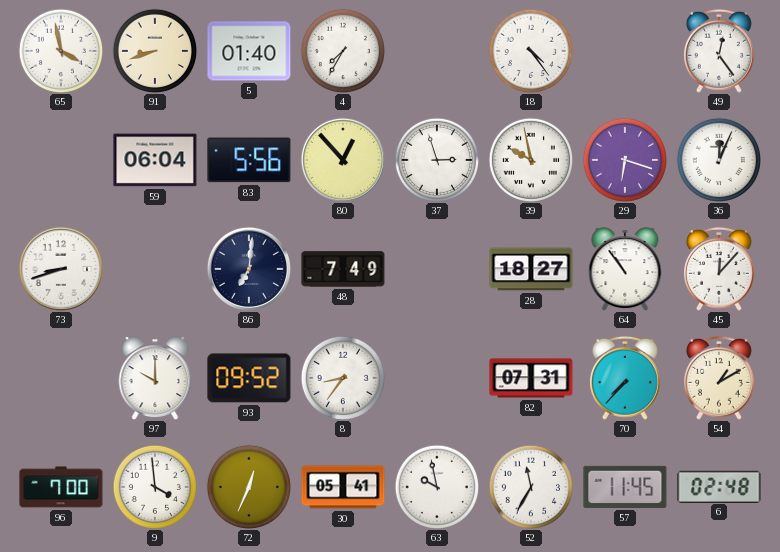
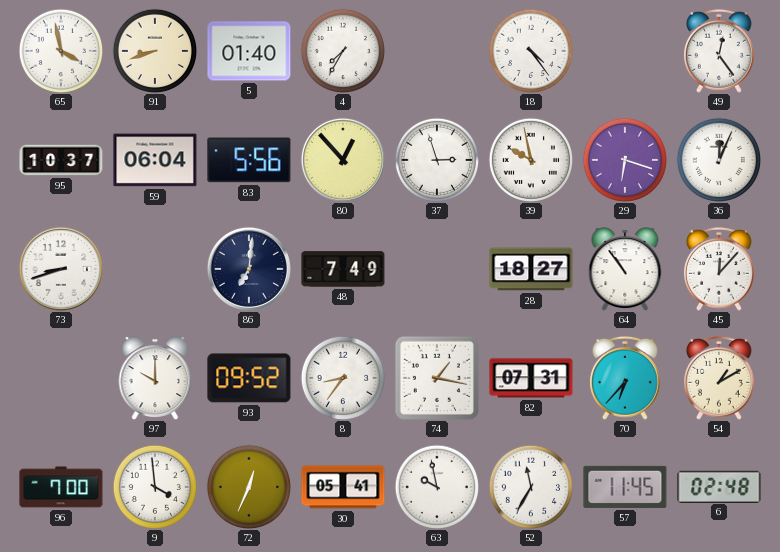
95: none -> 10:37
74: none -> 1:17
70: 7:37 -> 6:37
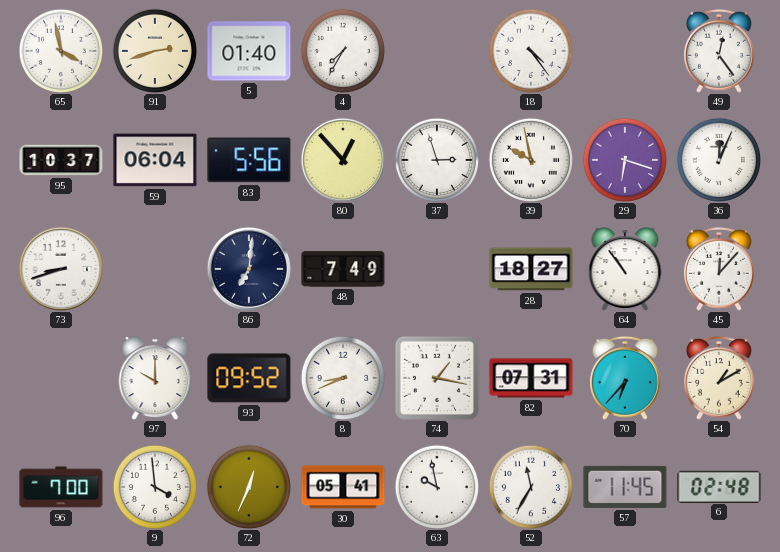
91: 8:42 -> 2:42
8: 8:36 -> 8:41
